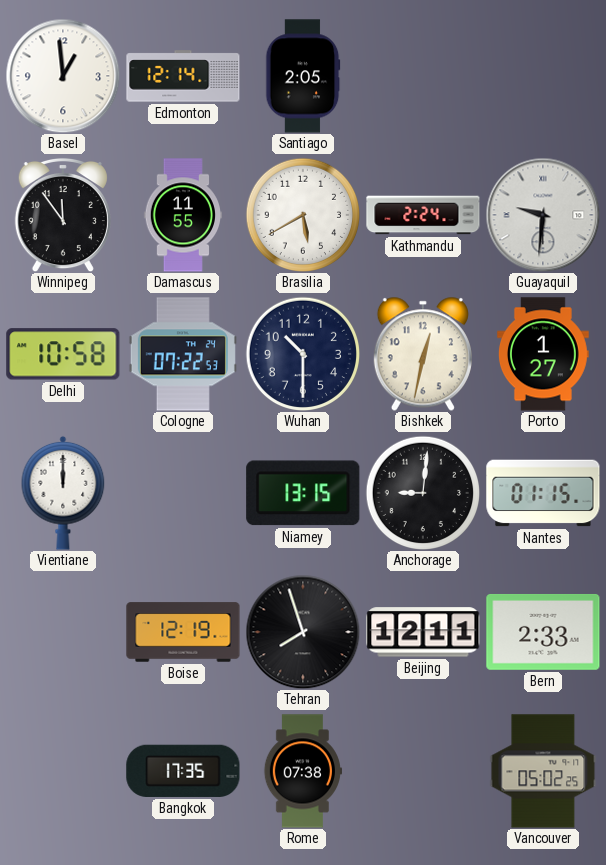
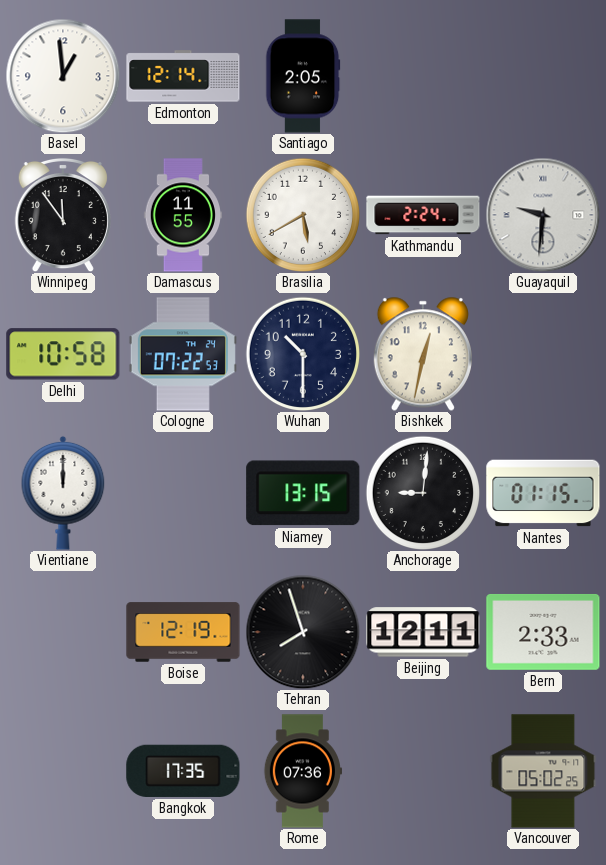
Porto: 1:27 -> none
Rome: 07:38 -> 07:36
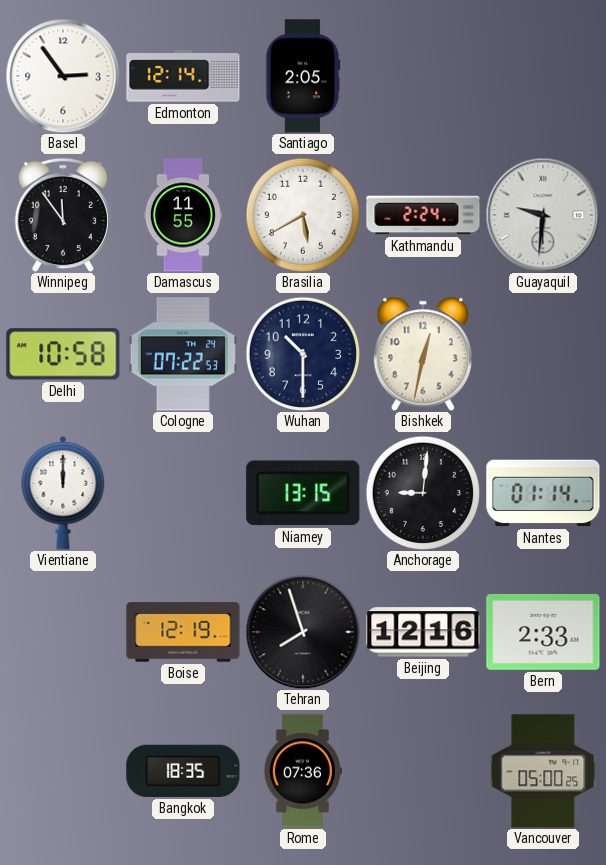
Basel: 12:59 -> 2:54
Nantes: 01:15 -> 01:14
Beijing: 12:11 -> 12:16
Bangkok: 17:35 -> 18:35
Vancouver: 05:02 -> 05:00
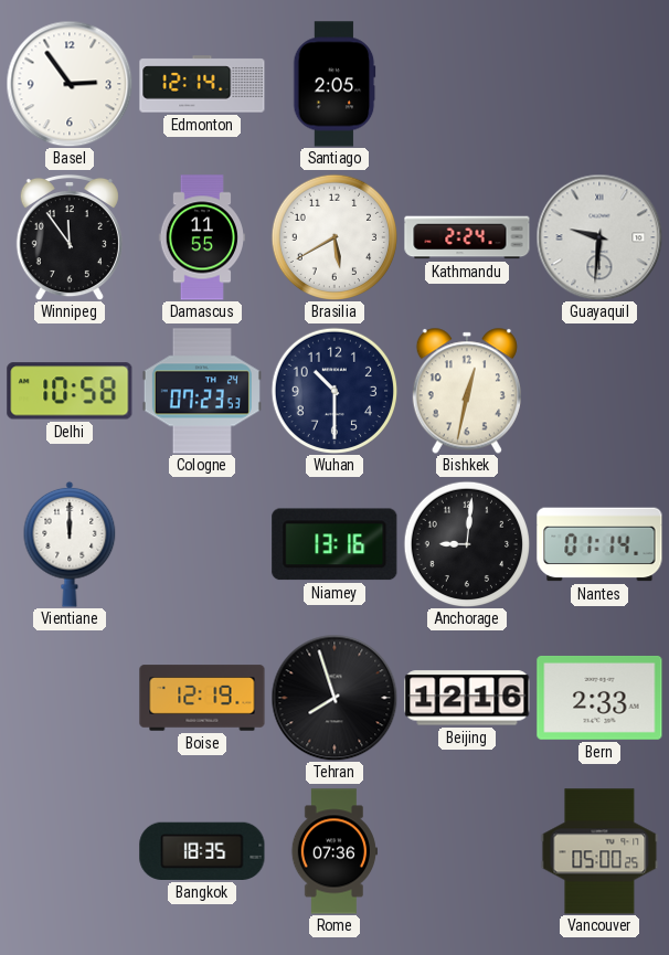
Cologne: 07:22 -> 07:23
Niamey: 13:15 -> 13:16
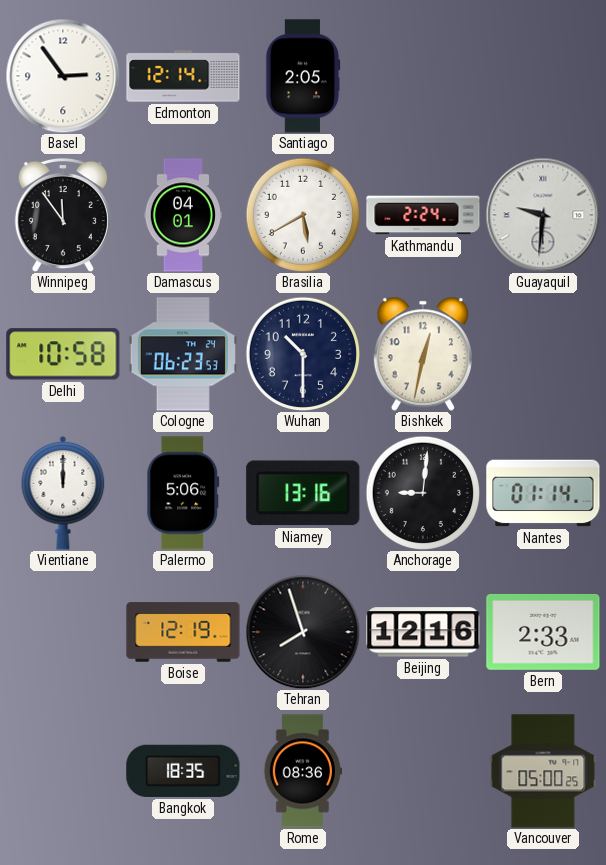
Damascus: 11:55 -> 04:01
Cologne: 07:23 -> 06:23
Palermo: none -> 5:06
Rome: 07:36 -> 08:36
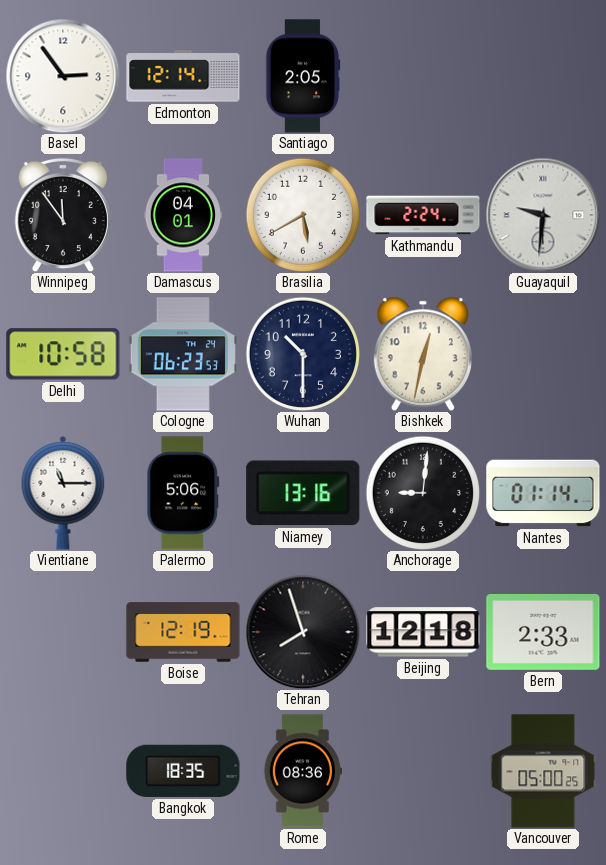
Vientiane: 12:00 -> 11:15
Beijing: 12:16 -> 12:18
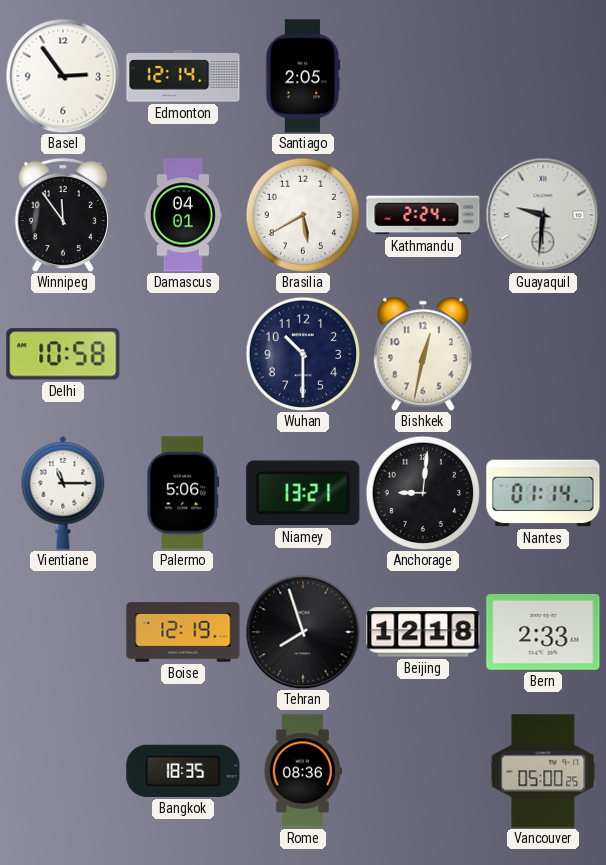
Cologne: 06:23 -> none
Niamey: 13:16 -> 13:21
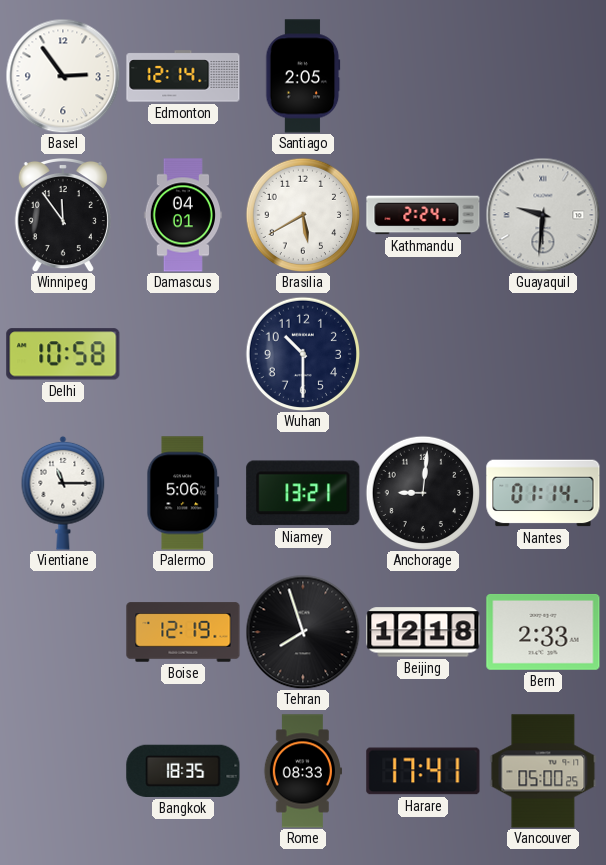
Bishkek: 12:32 -> none
Rome: 08:36 -> 08:33
Harare: none -> 17:41
